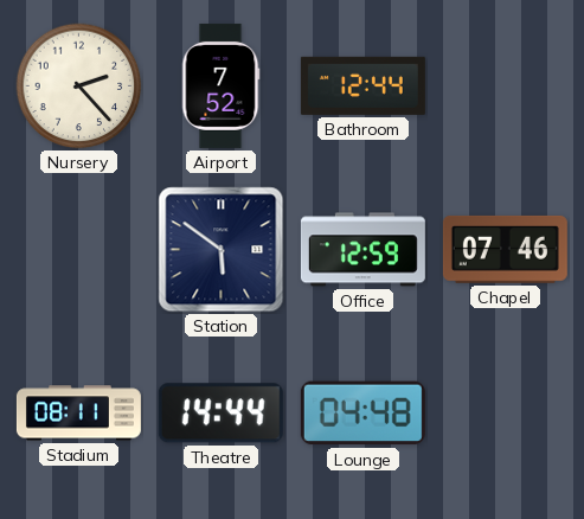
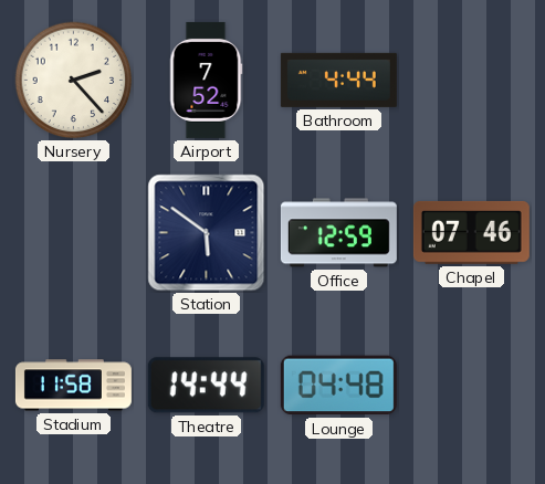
Bathroom: 12:44 -> 4:44
Stadium: 08:11 -> 11:58
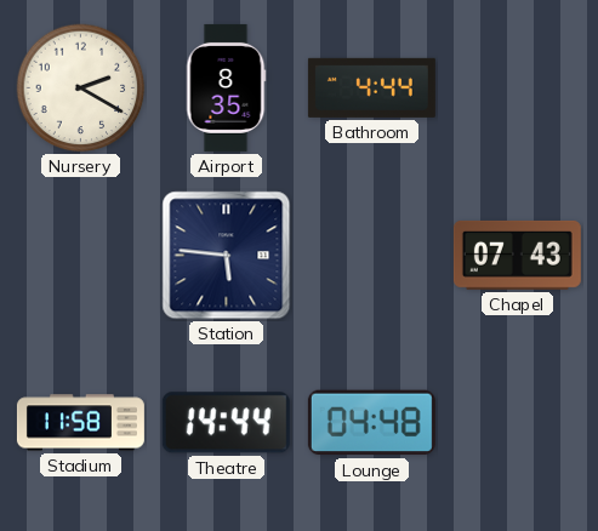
Nursery: 2:23 -> 2:20
Airport: 7:52 -> 8:35
Station: 5:51 -> 5:46
Office: 12:59 -> none
Chapel: 07:46 -> 07:43
